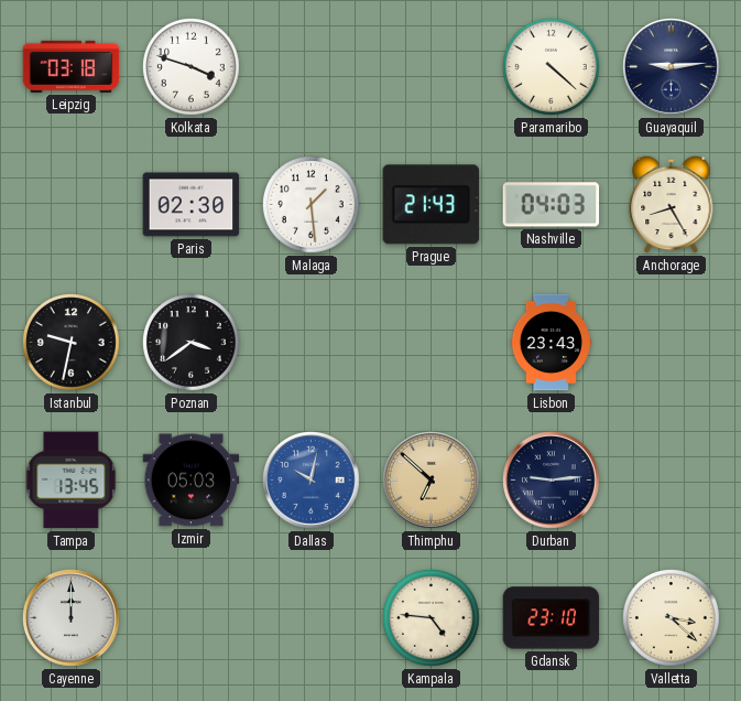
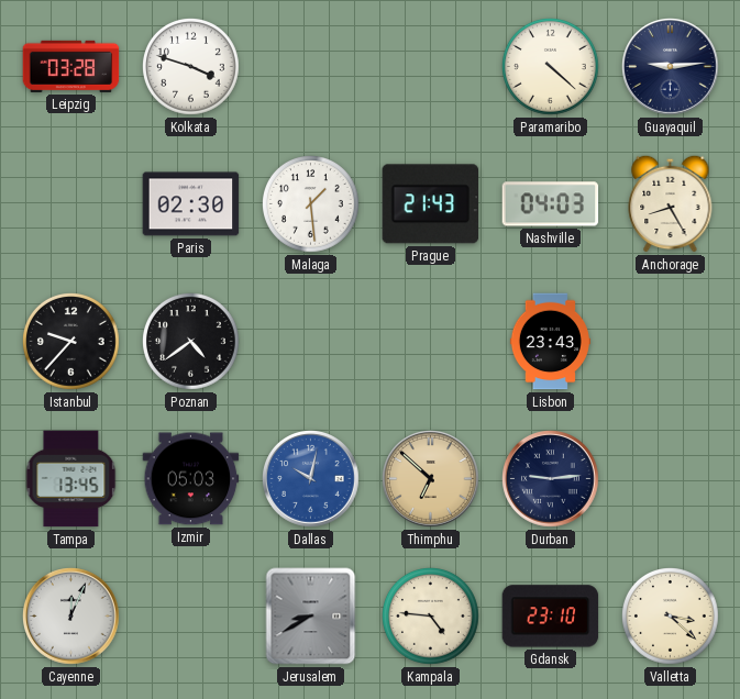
Leipzig: 03:18 -> 03:28
Istanbul: 9:32 -> 9:37
Poznan: 3:39 -> 4:39
Cayenne: 12:00 -> 12:04
Jerusalem: none -> 8:40
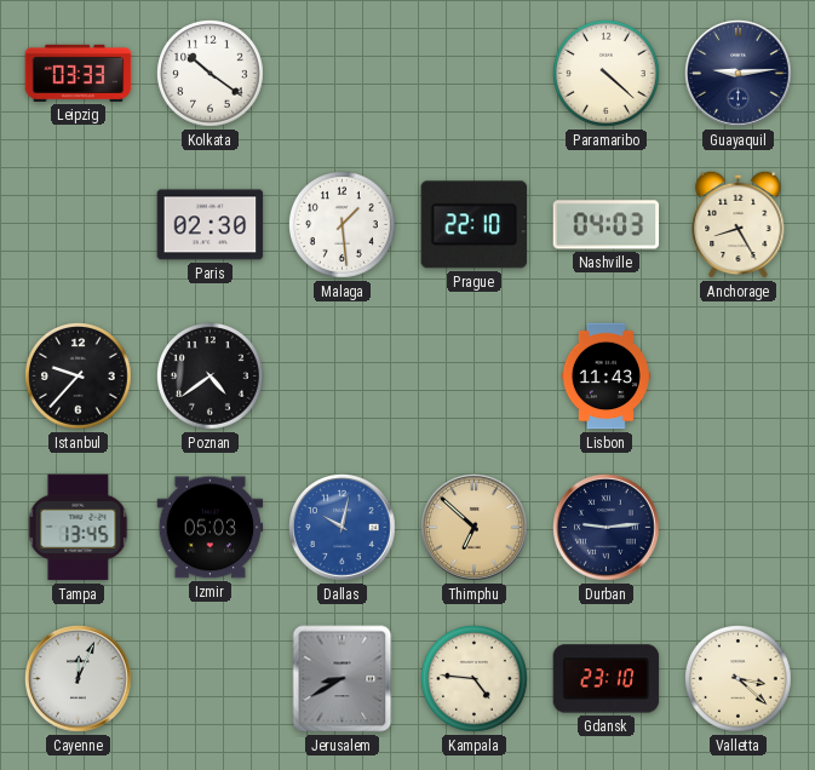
Leipzig: 03:28 -> 03:33
Kolkata: 3:48 -> 10:21
Prague: 21:43 -> 22:10
Lisbon: 23:43 -> 11:43
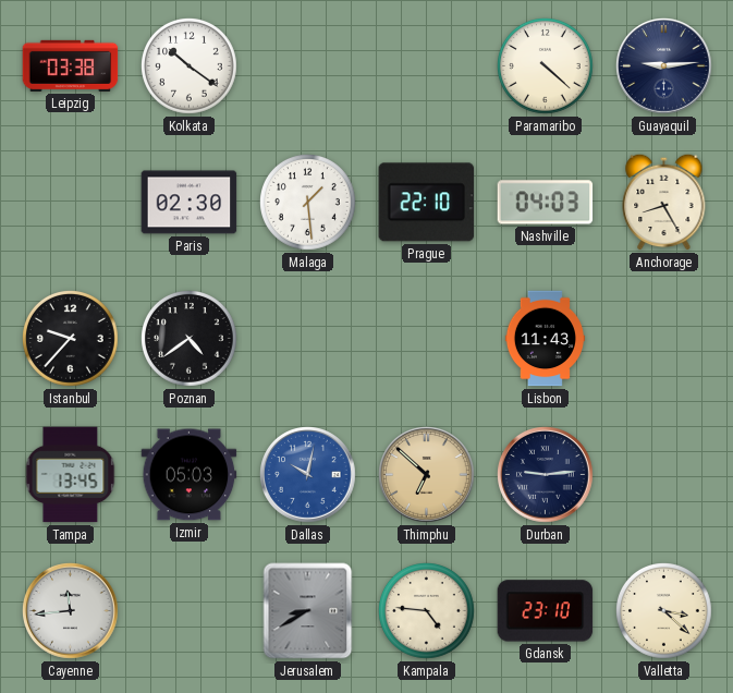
Leipzig: 03:33 -> 03:38
Cayenne: 12:04 -> 11:44
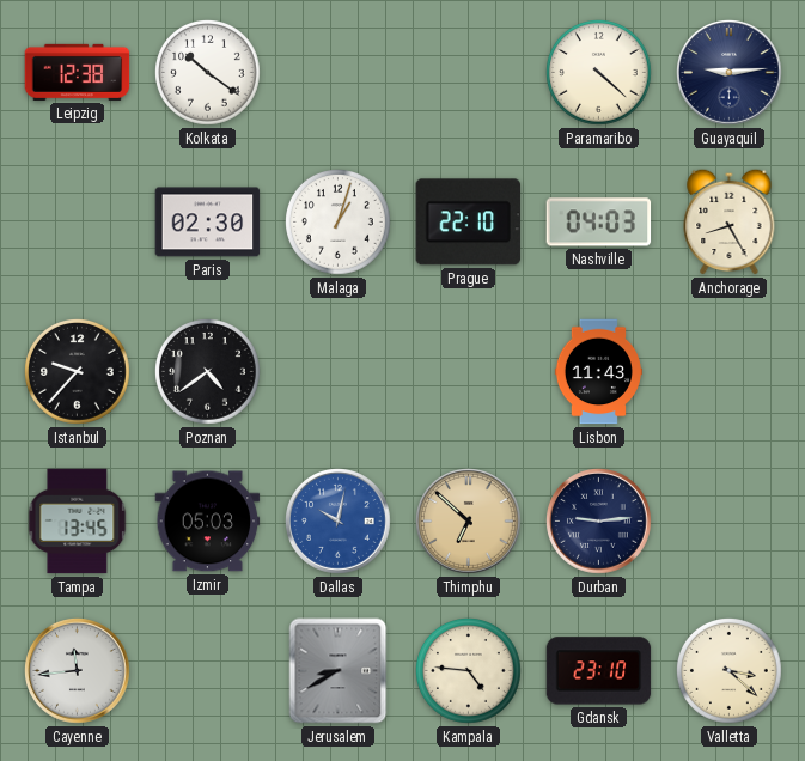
Leipzig: 03:38 -> 12:38
Malaga: 1:29 -> 1:03
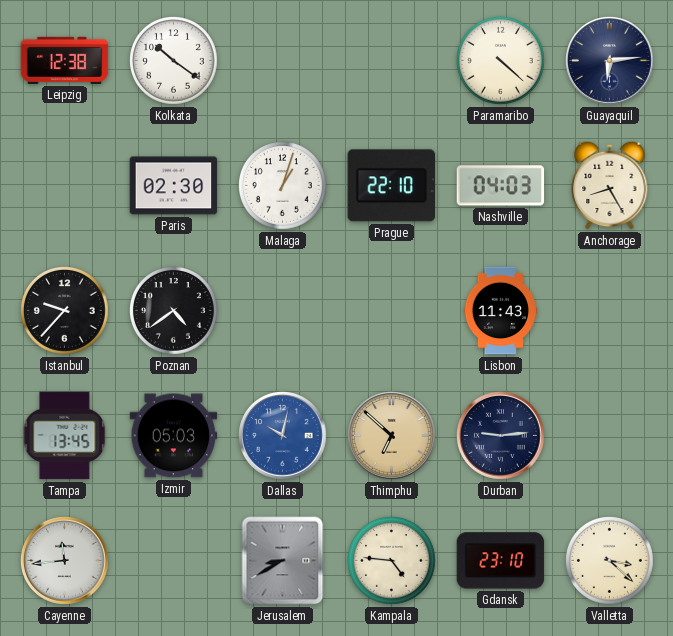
Guayaquil: 9:14 -> 6:14
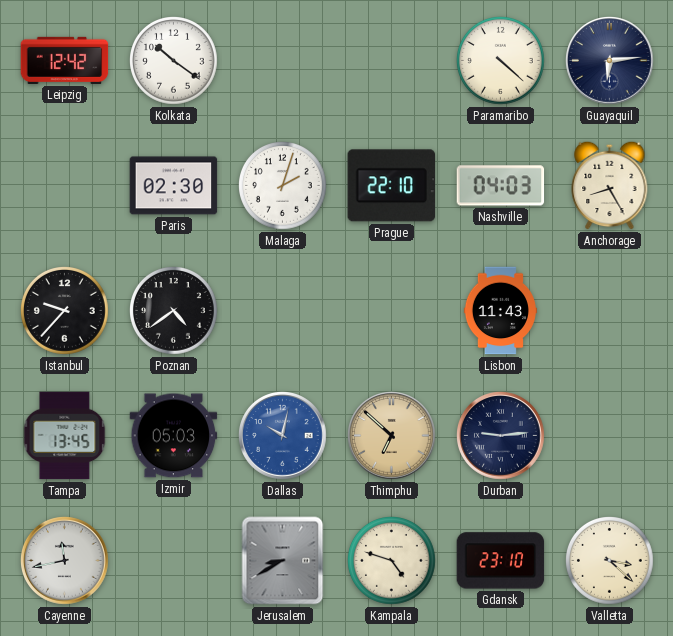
Leipzig: 12:38 -> 12:42
Malaga: 1:03 -> 2:03
Cayenne: 11:44 -> 11:43
Kampala: 4:46 -> 4:48
